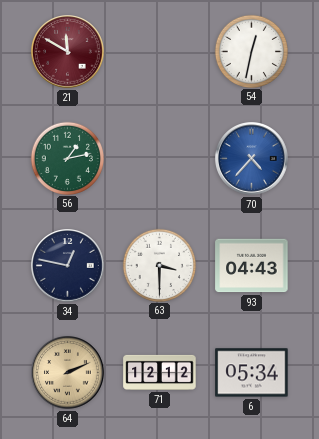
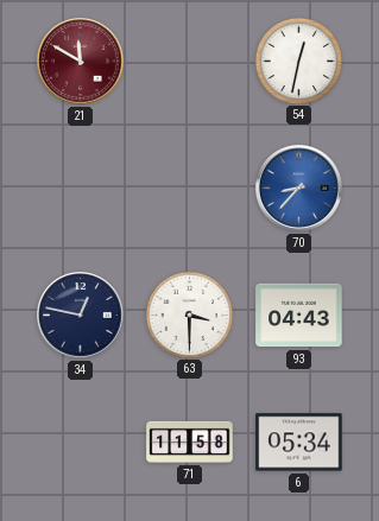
56: 1:13 -> none
70: 4:37 -> 8:37
64: 2:11 -> none
71: 12:12 -> 11:58
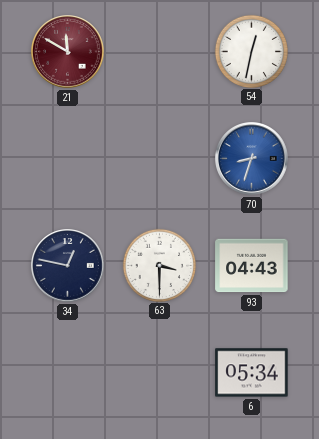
70: 8:37 -> 8:33
71: 11:58 -> none
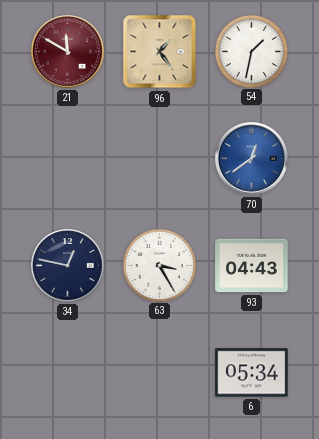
96: none -> 1:24
54: 12:32 -> 1:32
70: 8:33 -> 12:39
63: 3:30 -> 3:25
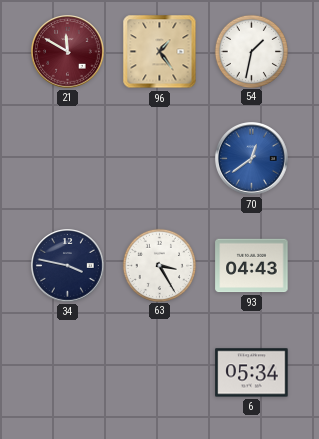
34: 12:47 -> 3:47
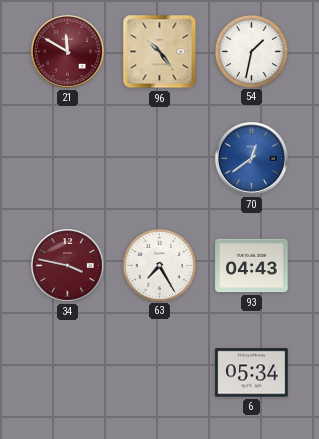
96: 1:24 -> 10:24
34 dial: navy -> burgundy
63: 3:25 -> 7:25
